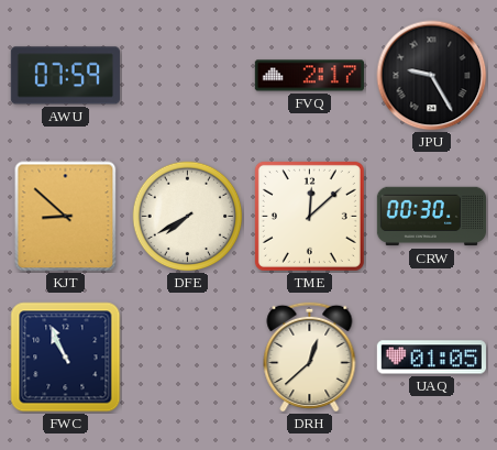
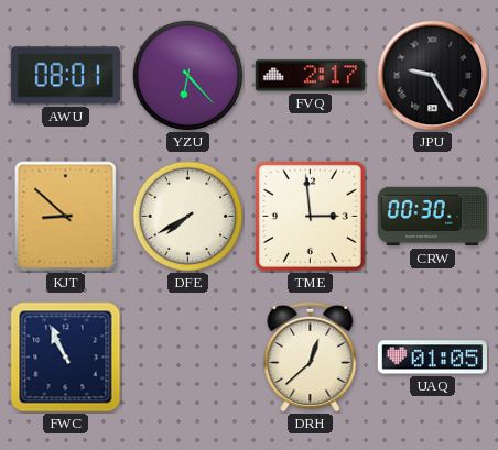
AWU: 07:59 -> 08:01
YZU: none -> 6:23
TME: 12:08 -> 2:59
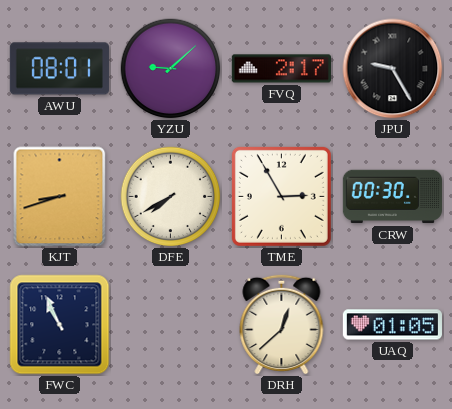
YZU: 6:23 -> 9:08
KJT: 8:52 -> 8:42
TME: 2:59 -> 2:55
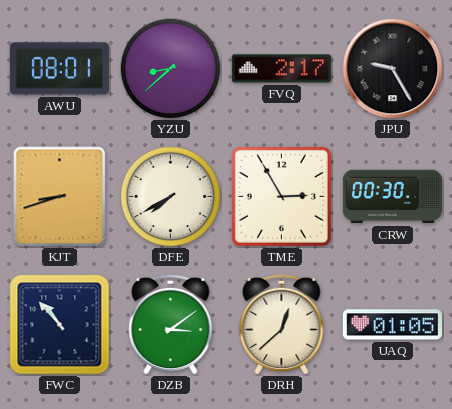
YZU: 9:08 -> 8:38
FWC: 10:56 -> 10:53
DZB: none -> 3:09
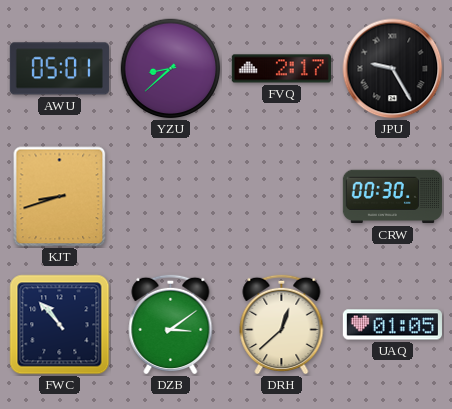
AWU: 08:01 -> 05:01
DFE: 7:40 -> none
TME: 2:55 -> none
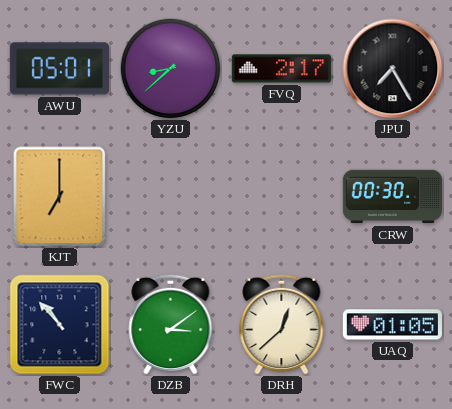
JPU: 9:25 -> 7:25
KJT: 8:42 -> 7:00
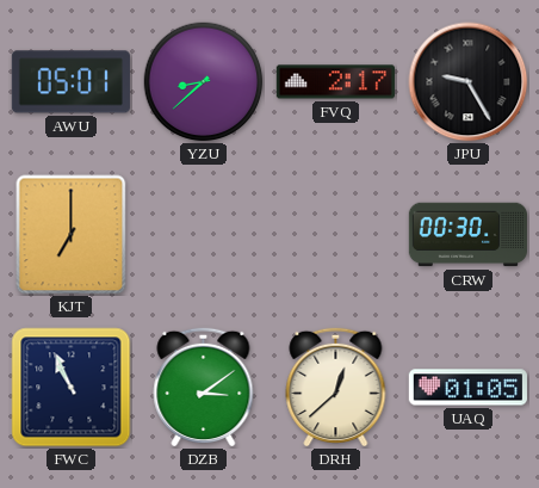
JPU: 7:25 -> 9:25
FWC: 10:53 -> 10:56
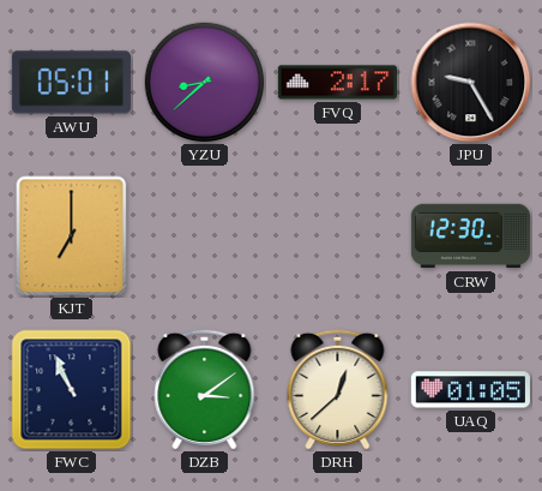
CRW: 00:30 -> 12:30
